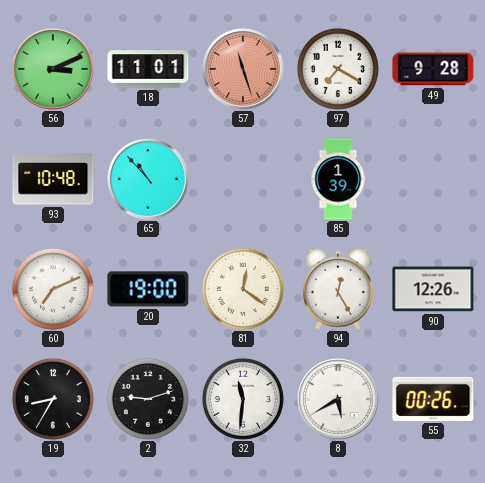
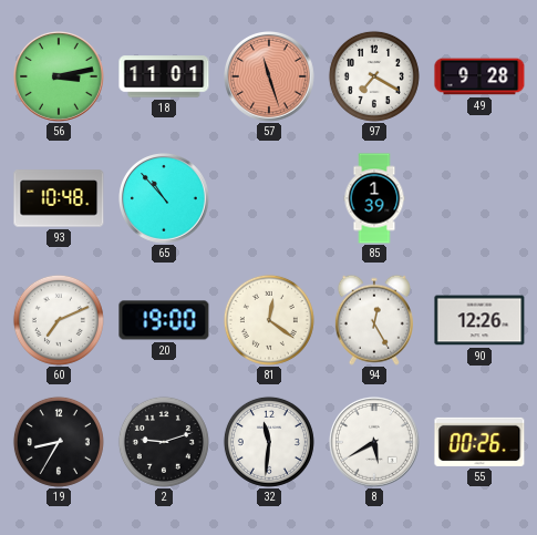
56: 3:11 -> 3:13
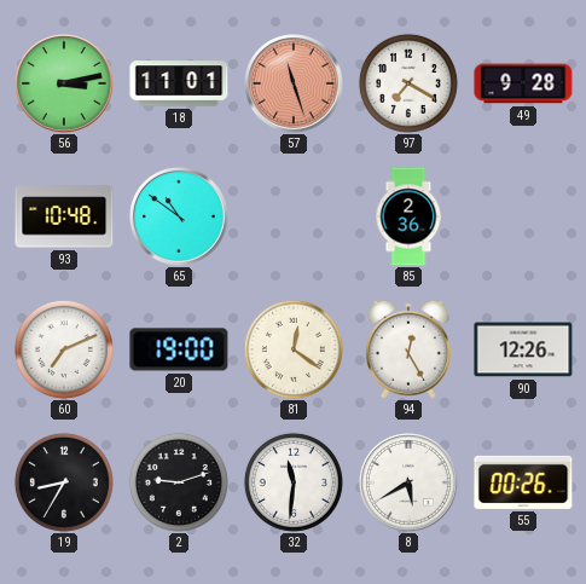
65: 10:53 -> 10:51
85: 1:39 -> 2:36
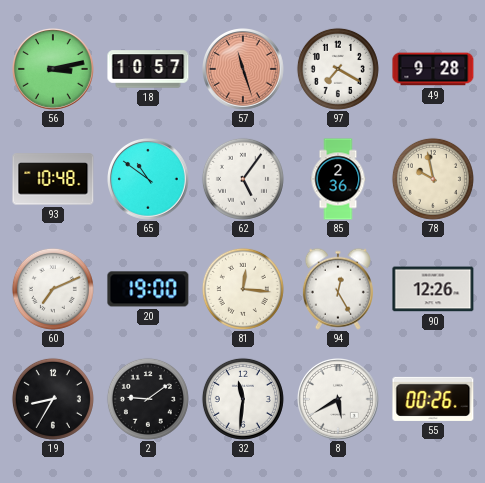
18: 11:01 -> 10:57
62: none -> 5:06
78: none -> 9:58
81: 12:21 -> 12:16
2: 9:12 -> 9:09
